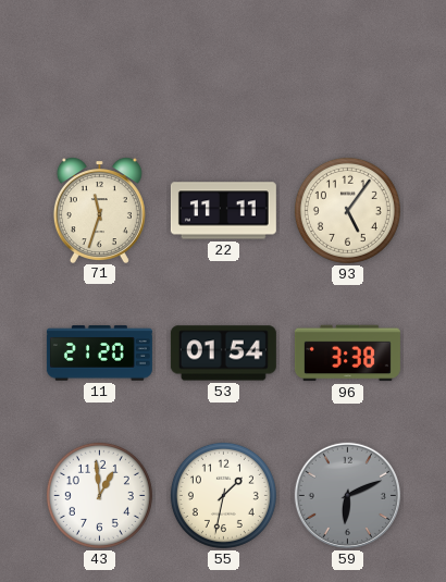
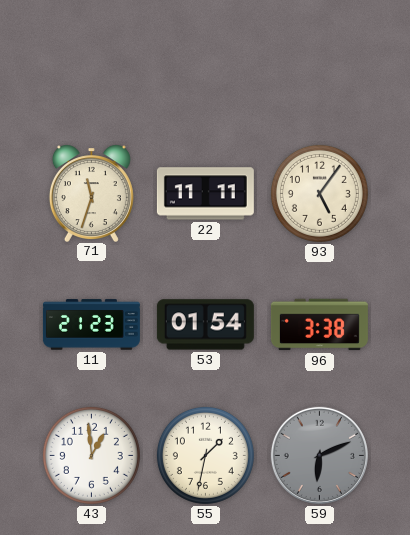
11: 21:20 -> 21:23
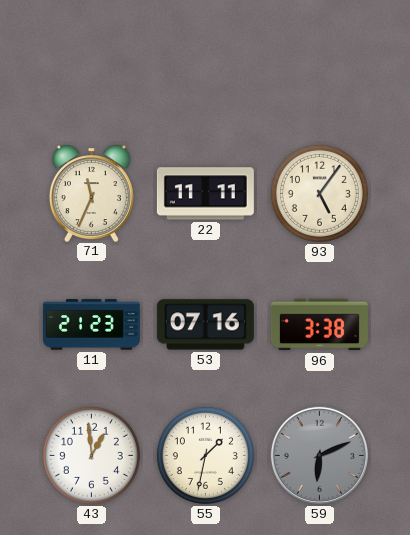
71: 11:33 -> 11:34
53: 01:54 -> 07:16
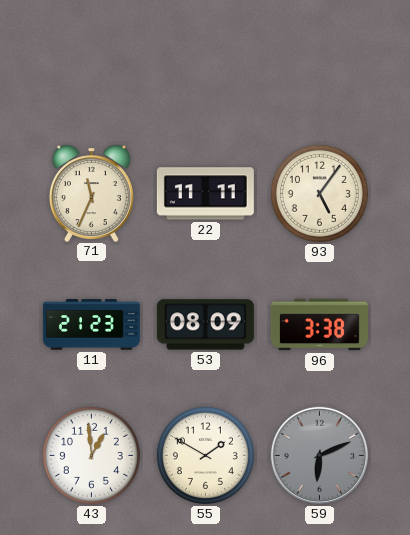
53: 07:16 -> 08:09
55: 1:32 -> 1:50
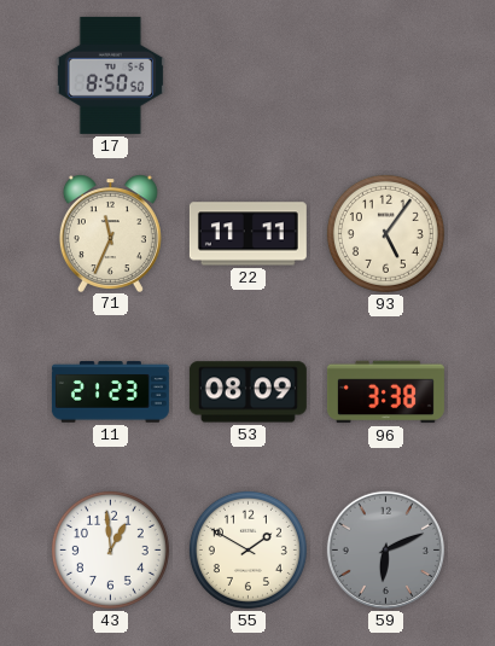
17: none -> 8:50
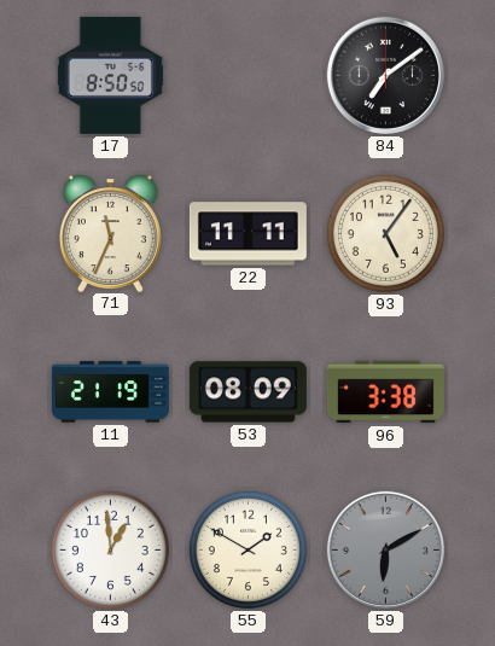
84: none -> 7:09
11: 21:23 -> 21:19
59: 6:11 -> 6:10
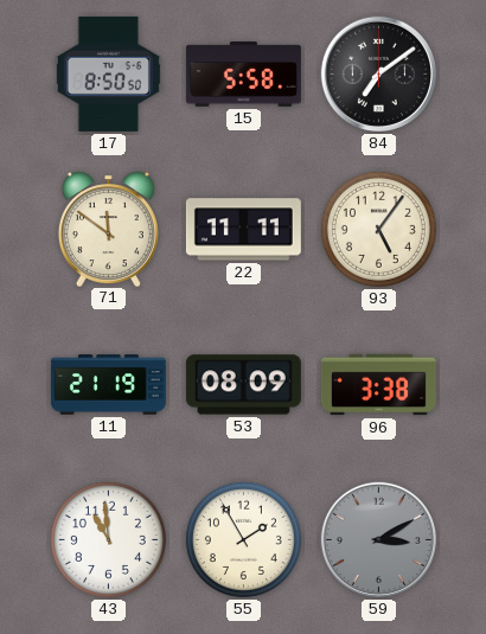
15: none -> 5:58
71: 11:34 -> 11:51
43: 12:59 -> 10:59
55: 1:50 -> 1:55
59: 6:10 -> 3:10
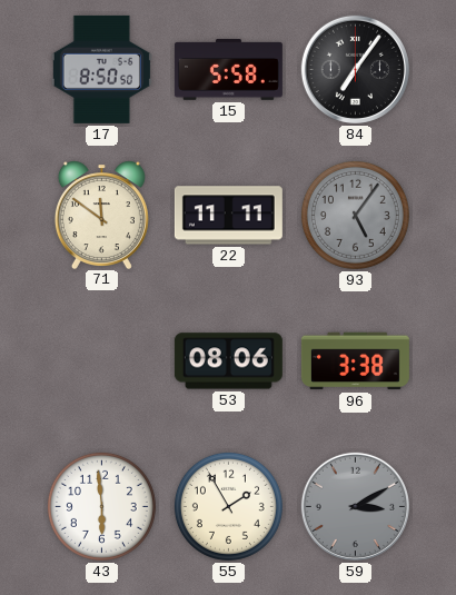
84: 7:09 -> 7:06
93 dial: cream -> grey
11: 21:19 -> none
53: 08:09 -> 08:06
43: 10:59 -> 5:59
